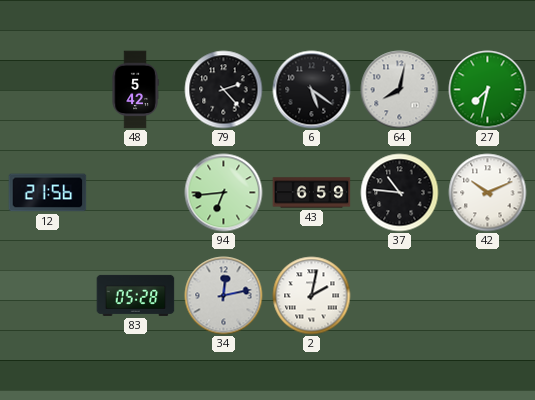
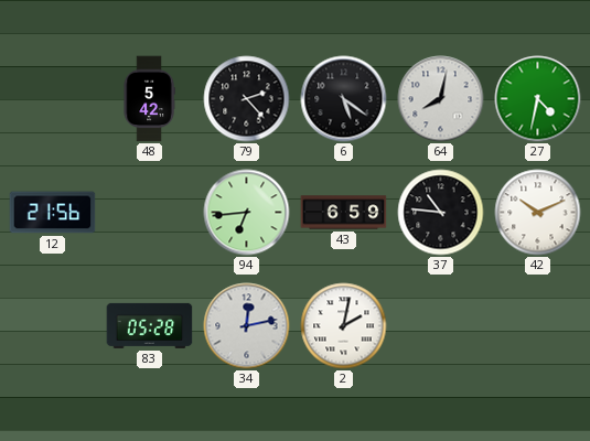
27: 7:32 -> 4:32
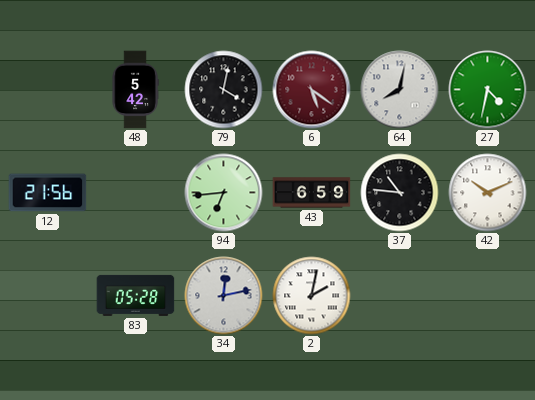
79: 2:23 -> 4:02
6 dial: black -> burgundy
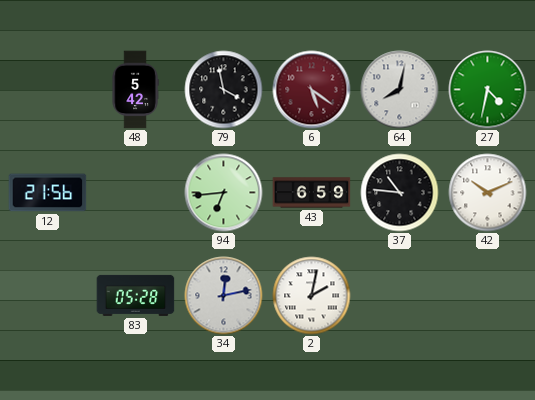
79: 4:02 -> 3:58
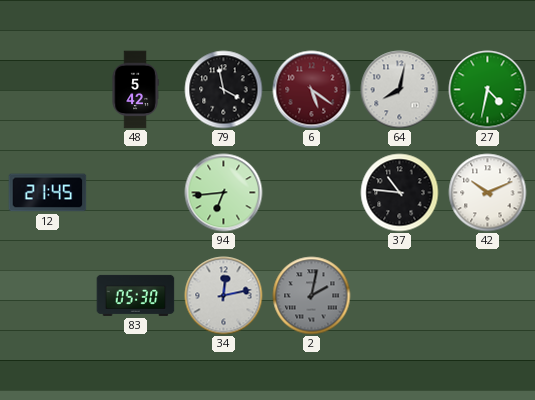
12: 21:56 -> 21:45
43: 6:59 -> none
83: 05:28 -> 05:30
2 dial: white -> grey
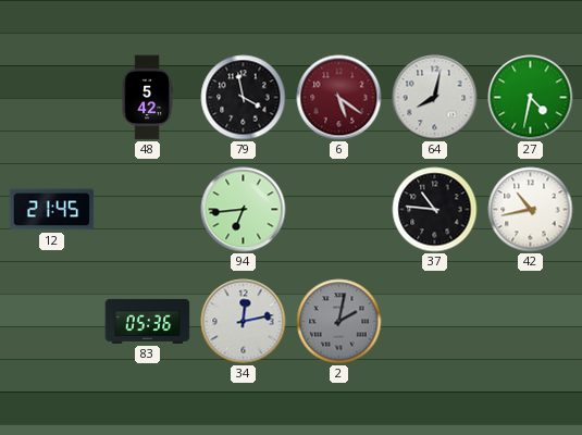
42: 10:11 -> 10:43
83: 05:30 -> 05:36
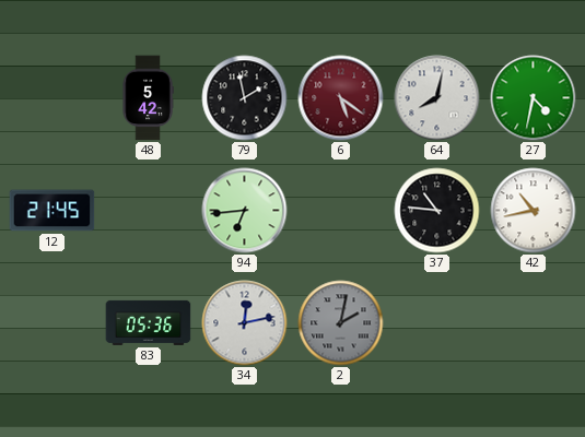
79: 3:58 -> 1:58
